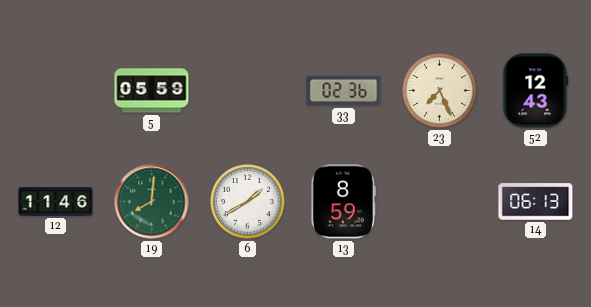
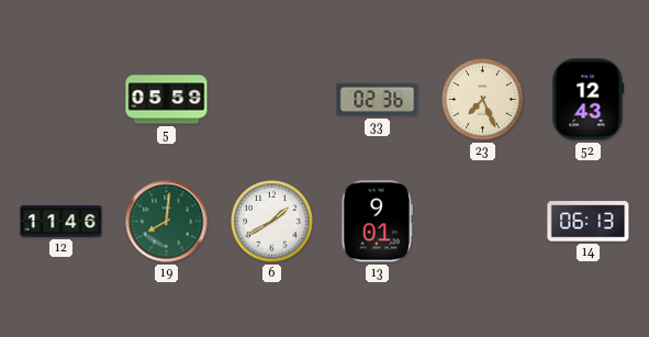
13: 8:59 -> 9:01
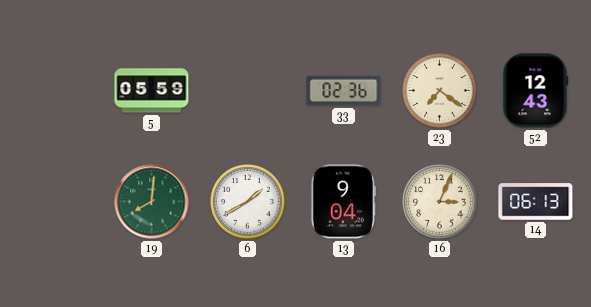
23: 7:26 -> 7:21
12: 11:46 -> none
13: 9:01 -> 9:04
16: none -> 3:04
